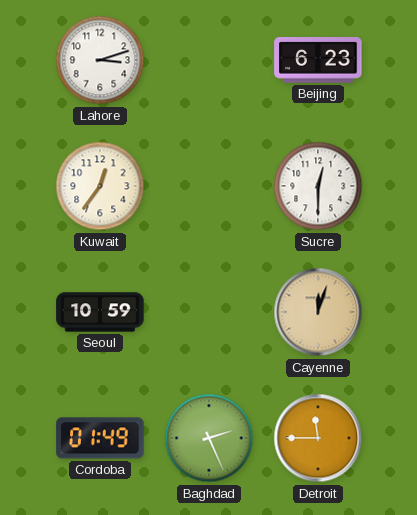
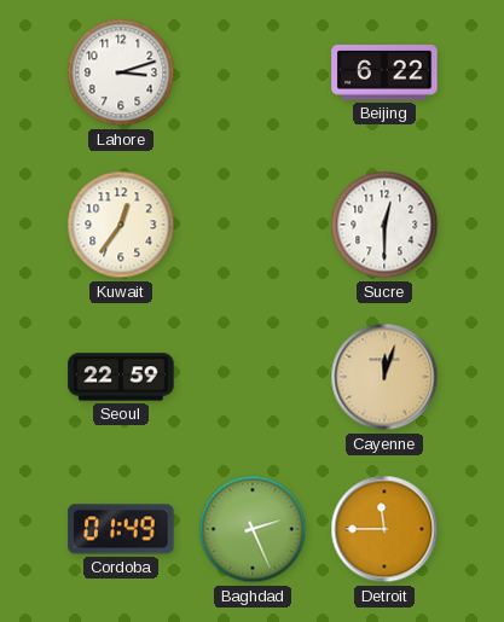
Beijing: 6:23 -> 6:22
Seoul: 10:59 -> 22:59
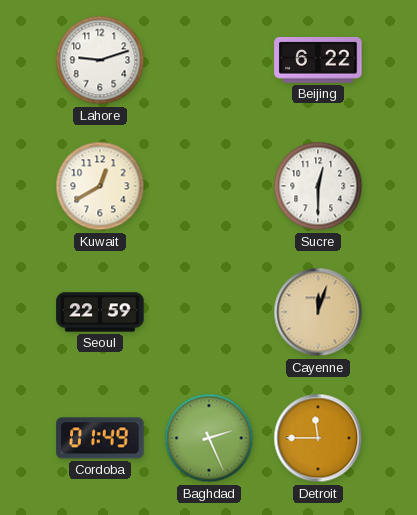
Lahore: 3:12 -> 9:12
Kuwait: 12:36 -> 12:40
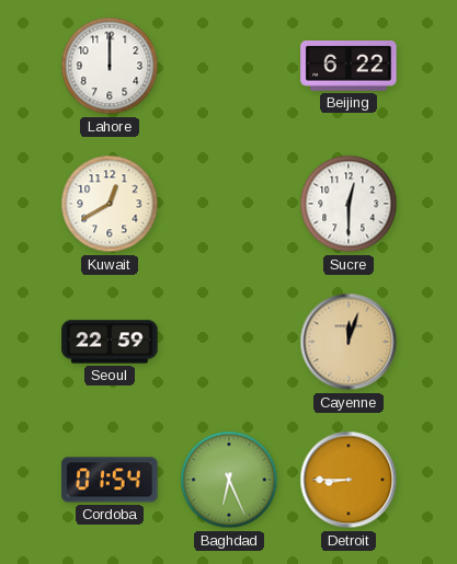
Lahore: 9:12 -> 12:00
Cordoba: 01:49 -> 01:54
Baghdad: 2:26 -> 6:26
Detroit: 11:45 -> 8:45
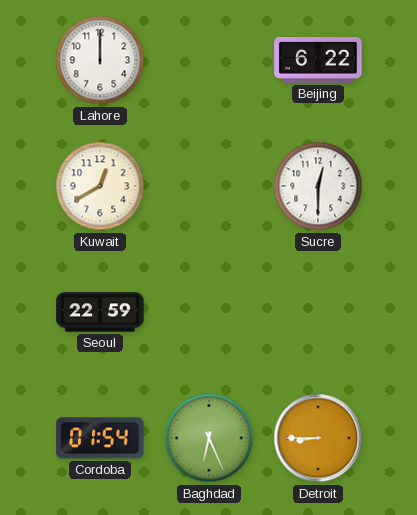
Cayenne: 12:03 -> none
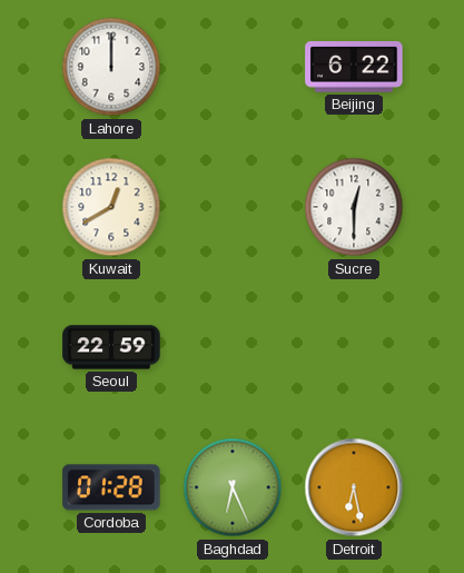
Cordoba: 01:54 -> 01:28
Detroit: 8:45 -> 6:28
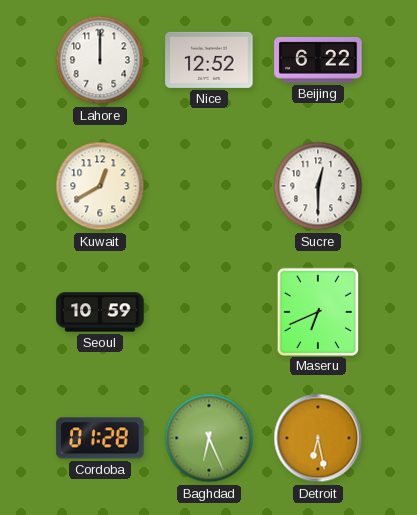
Nice: none -> 12:52
Seoul: 22:59 -> 10:59
Maseru: none -> 6:41
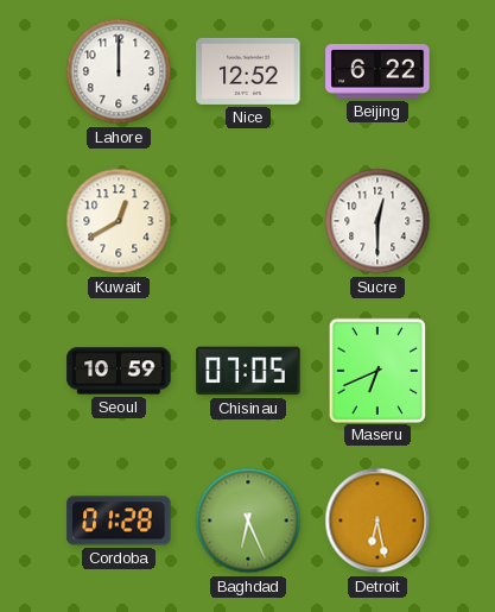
Chisinau: none -> 07:05
